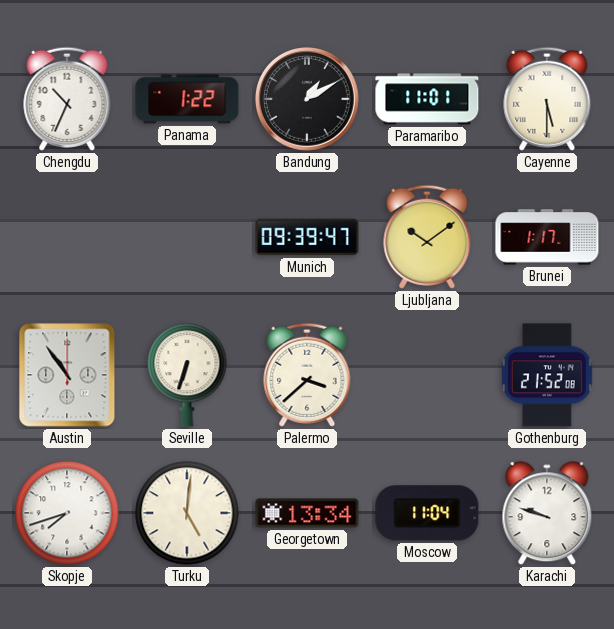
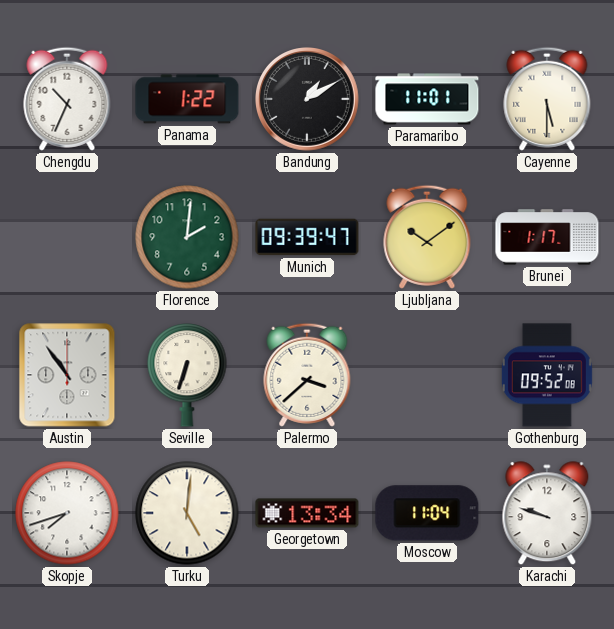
Florence: none -> 2:01
Gothenburg: 21:52 -> 09:52
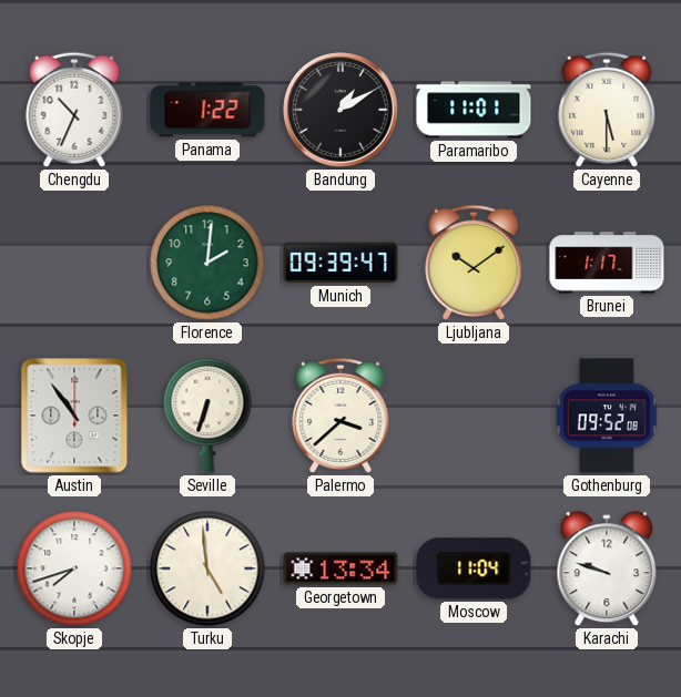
Turku: 5:01 -> 4:59
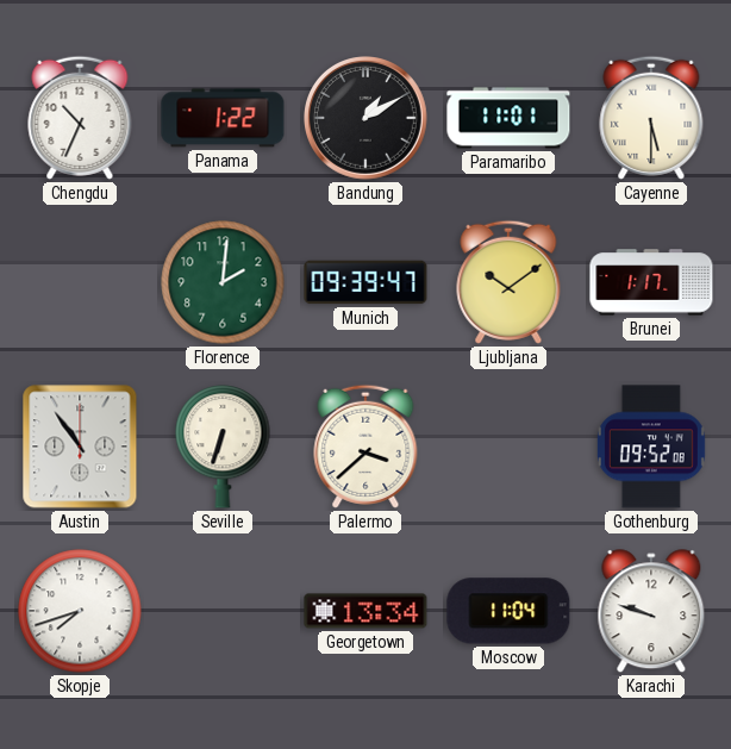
Turku: 4:59 -> none
